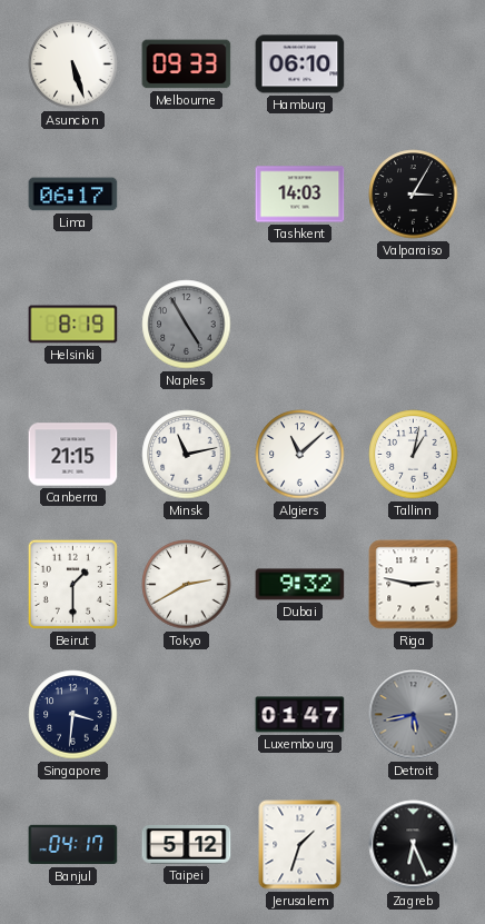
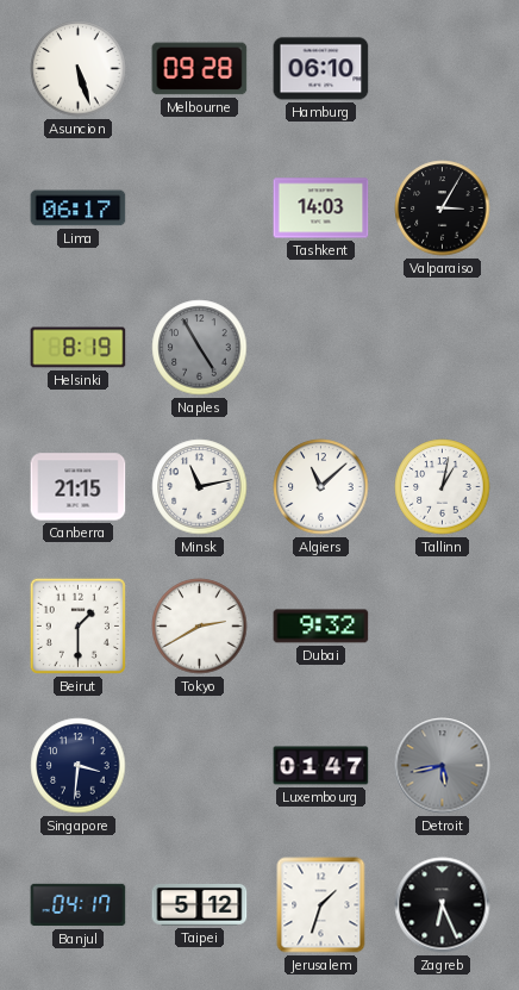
Melbourne: 09:33 -> 09:28
Riga: 2:47 -> none
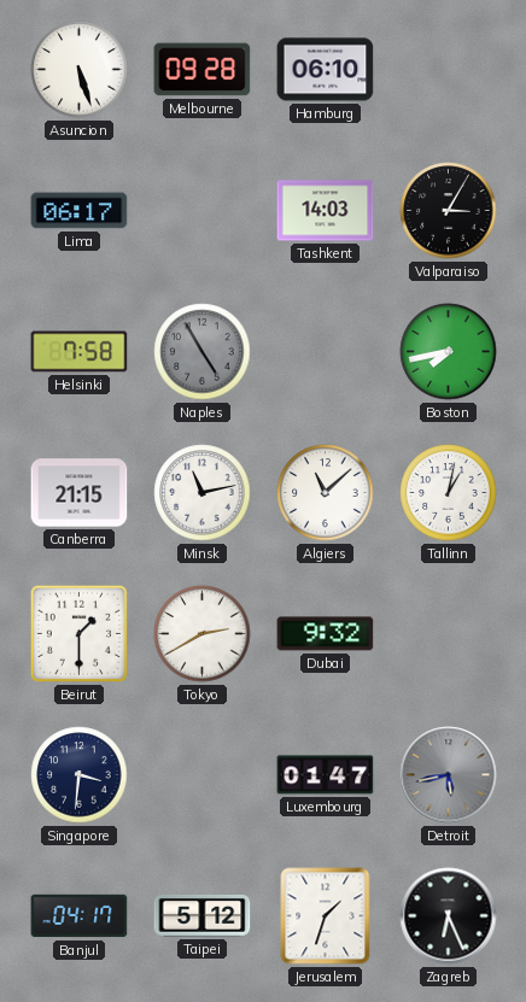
Helsinki: 8:19 -> 7:58
Boston: none -> 7:43
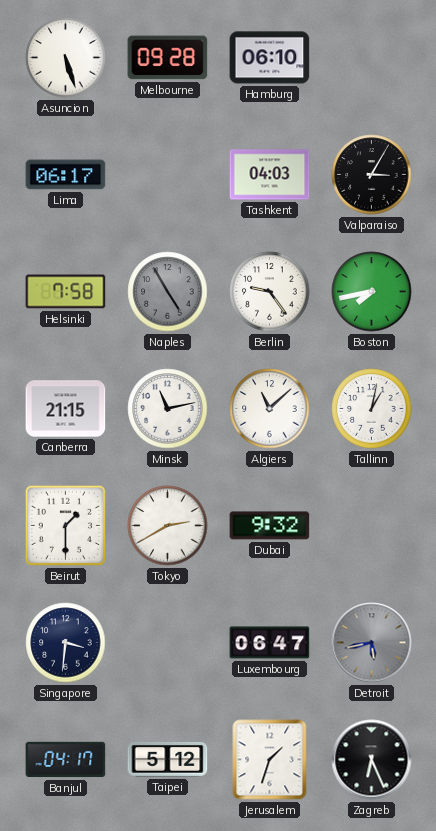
Tashkent: 14:03 -> 04:03
Berlin: none -> 9:24
Luxembourg: 01:47 -> 06:47
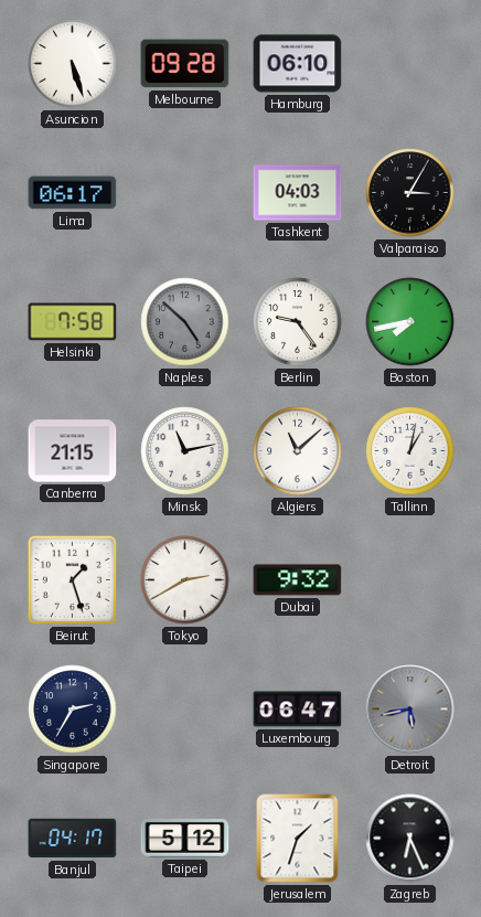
Naples: 4:55 -> 4:52
Beirut: 1:30 -> 1:27
Singapore: 3:31 -> 2:35
